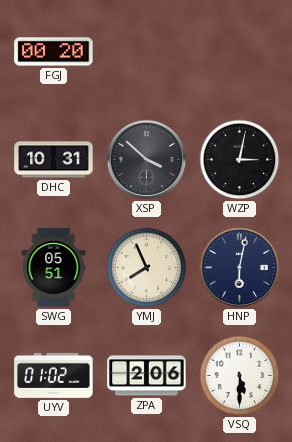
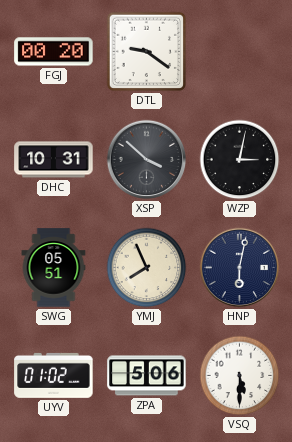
DTL: none -> 9:21
ZPA: 2:06 -> 5:06
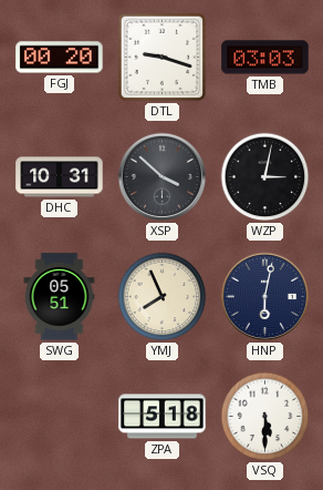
DTL: 9:21 -> 9:18
TMB: none -> 03:03
UYV: 01:02 -> none
ZPA: 5:06 -> 5:18
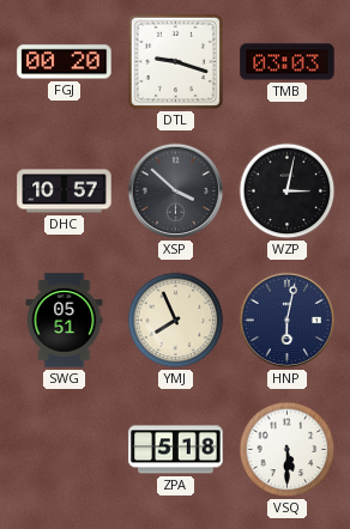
DHC: 10:31 -> 10:57
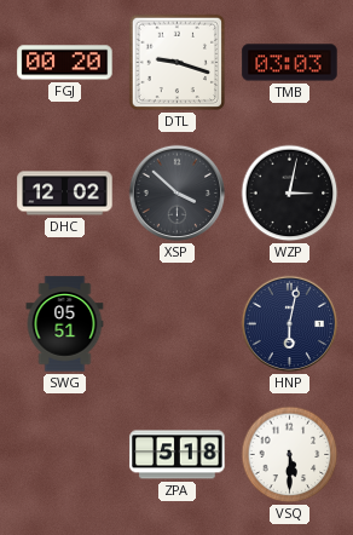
DHC: 10:57 -> 12:02
YMJ: 7:56 -> none
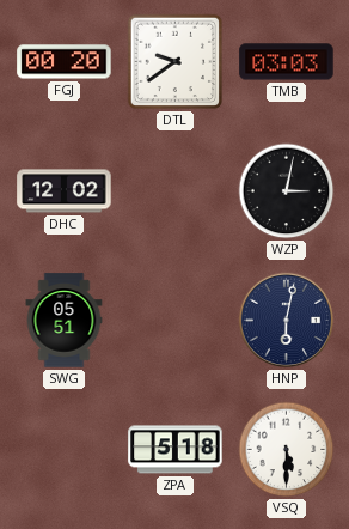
DTL: 9:18 -> 9:39
XSP: 3:52 -> none
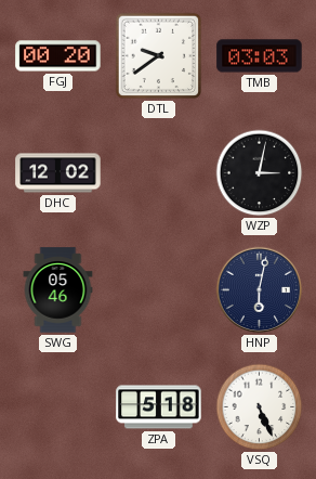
SWG: 05:51 -> 05:46
VSQ: 5:30 -> 5:26
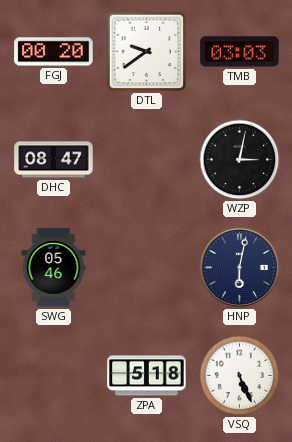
DHC: 12:02 -> 08:47
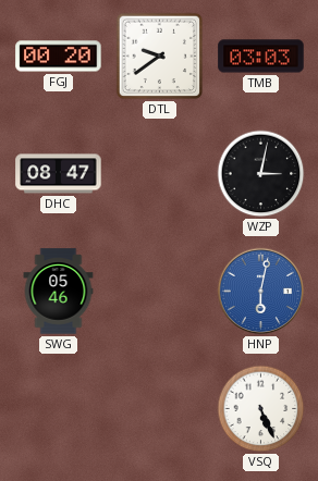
HNP dial: navy -> blue
ZPA: 5:18 -> none
